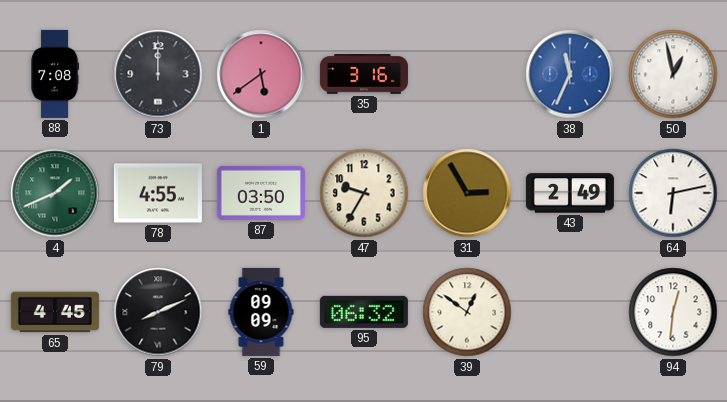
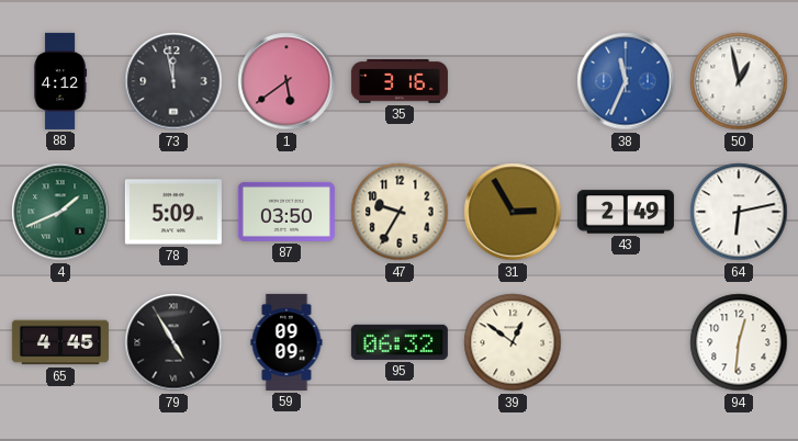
88: 7:08 -> 4:12
73: 12:00 -> 11:58
78: 4:55 -> 5:09
79: 8:11 -> 4:55
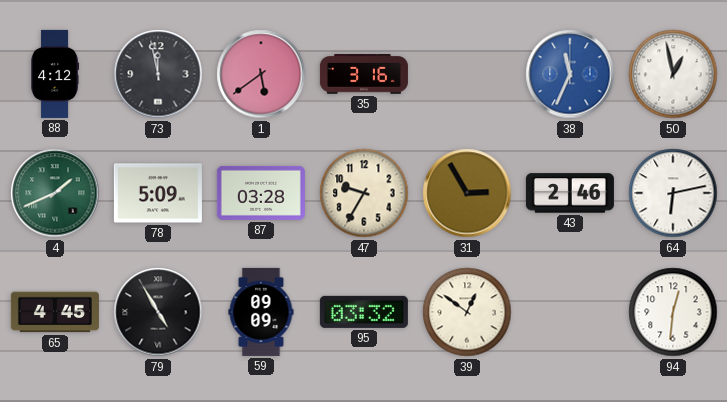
87: 03:50 -> 03:28
43: 2:49 -> 2:46
95: 06:32 -> 03:32
